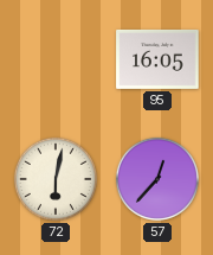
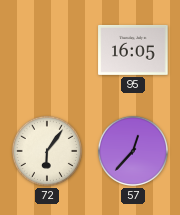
72: 6:02 -> 6:06
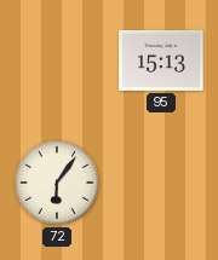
95: 16:05 -> 15:13
57: 12:37 -> none
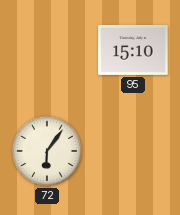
95: 15:13 -> 15:10
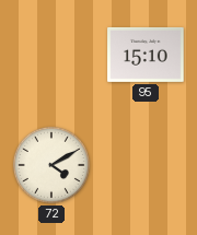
72: 6:06 -> 4:10
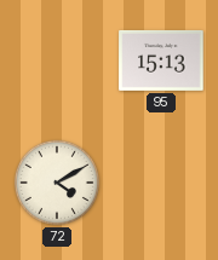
95: 15:10 -> 15:13
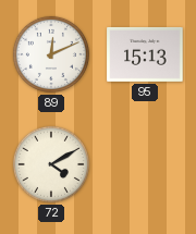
89: none -> 12:11
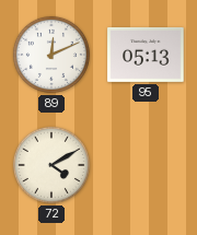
95: 15:13 -> 05:13
